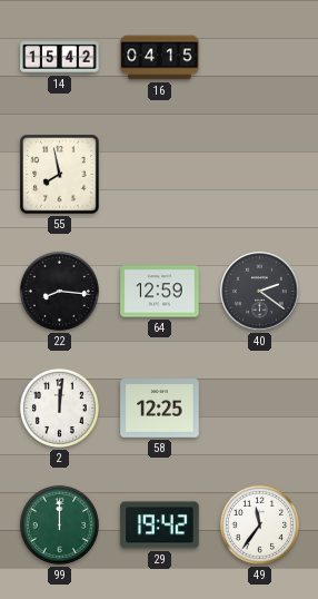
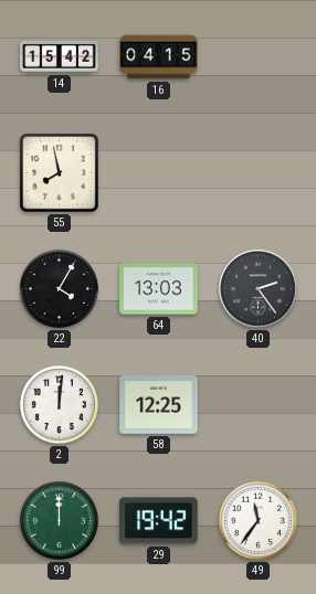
22: 8:16 -> 4:05
64: 12:59 -> 13:03
40: 2:21 -> 2:24
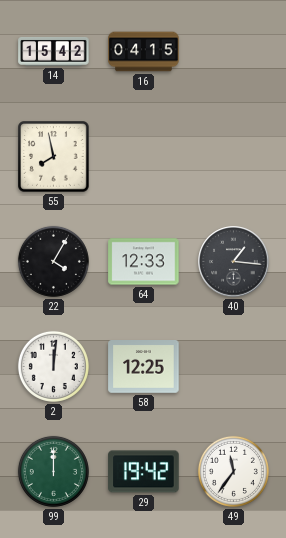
64: 13:03 -> 12:33
40: 2:24 -> 1:16
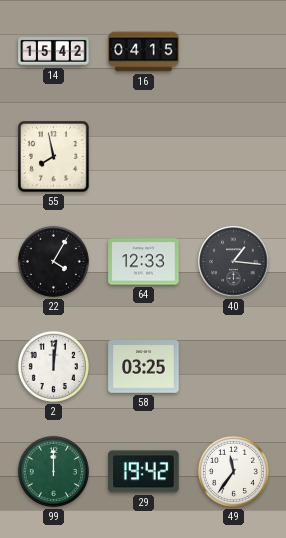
58: 12:25 -> 03:25
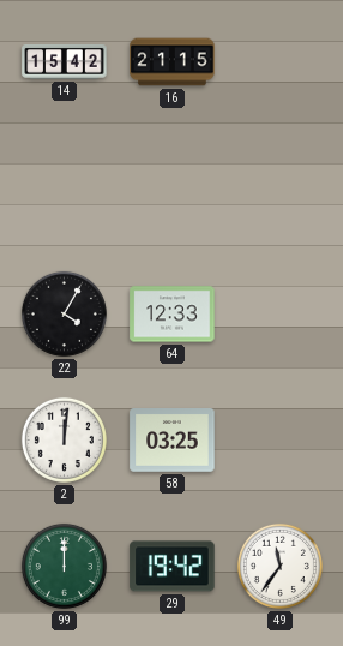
16: 04:15 -> 21:15
55: 7:58 -> none
40: 1:16 -> none
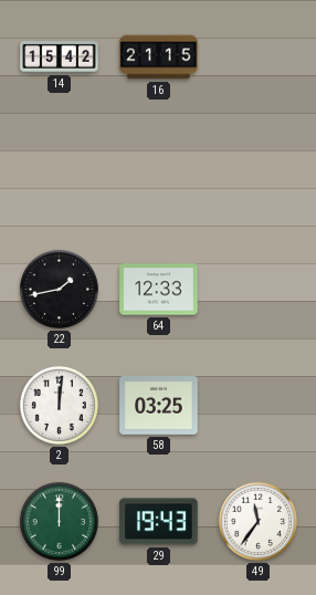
22: 4:05 -> 1:43
29: 19:42 -> 19:43
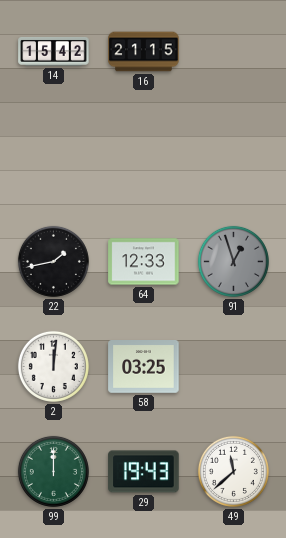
91: none -> 12:57
49: 11:36 -> 11:38
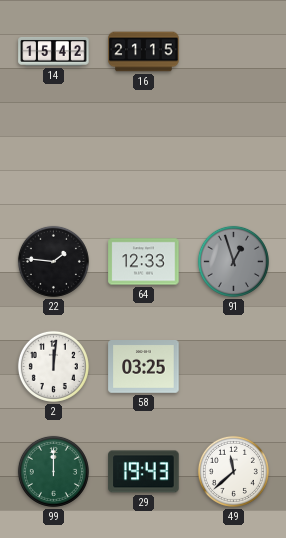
22: 1:43 -> 1:46
